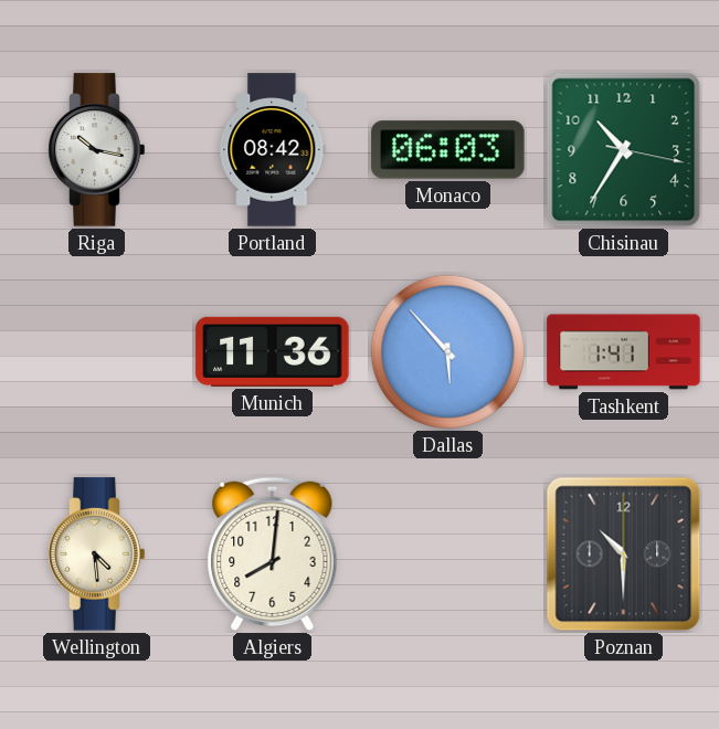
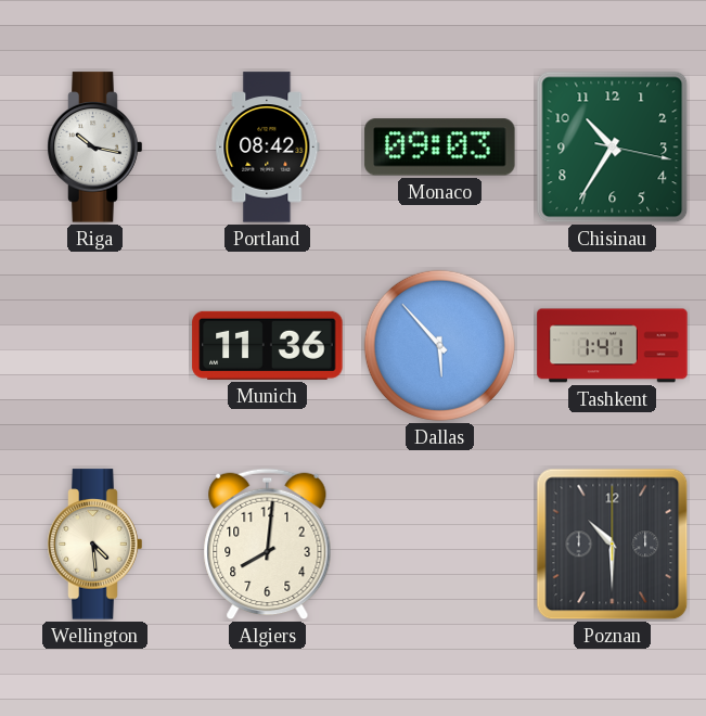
Monaco: 06:03 -> 09:03
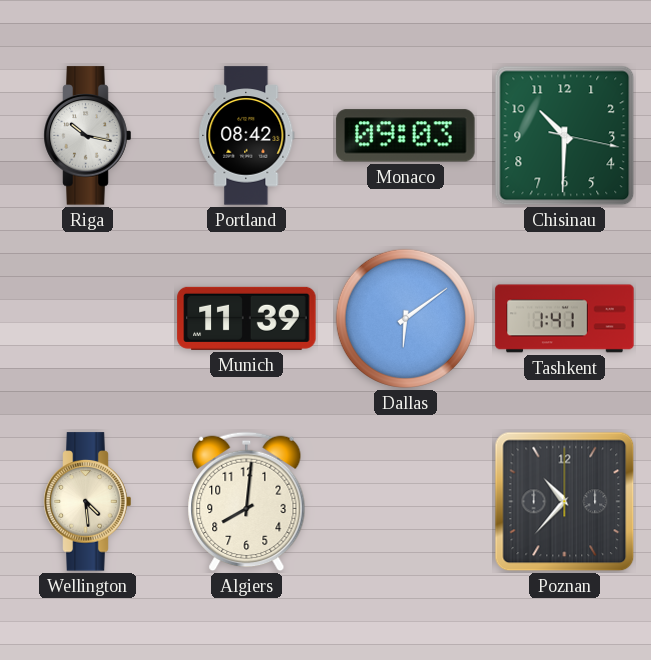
Chisinau: 10:35 -> 10:30
Munich: 11:36 -> 11:39
Dallas: 5:53 -> 6:09
Poznan: 10:30 -> 10:37
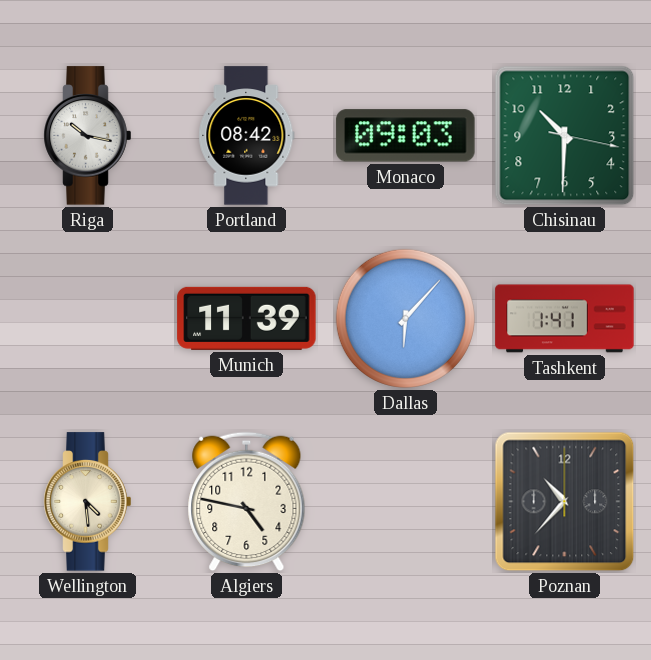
Dallas: 6:09 -> 6:07
Algiers: 8:01 -> 4:47
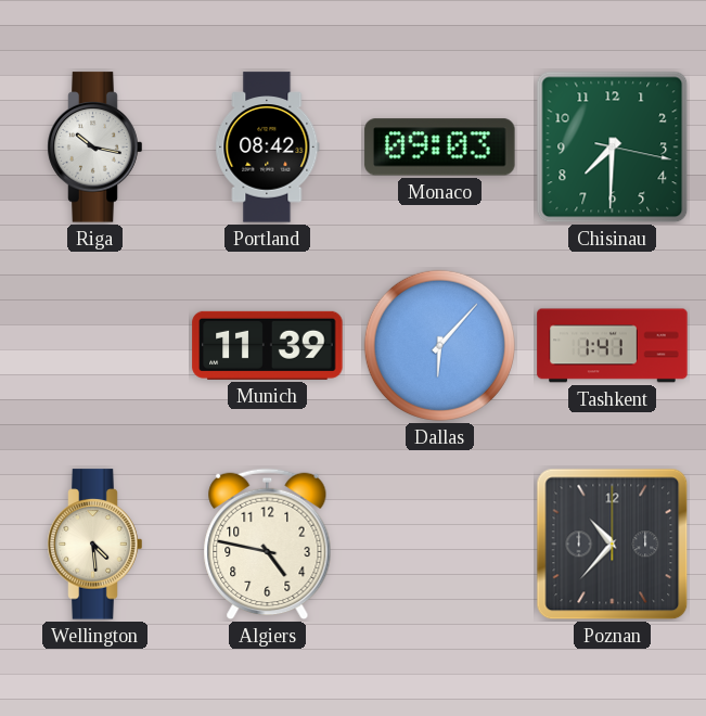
Chisinau: 10:30 -> 7:30
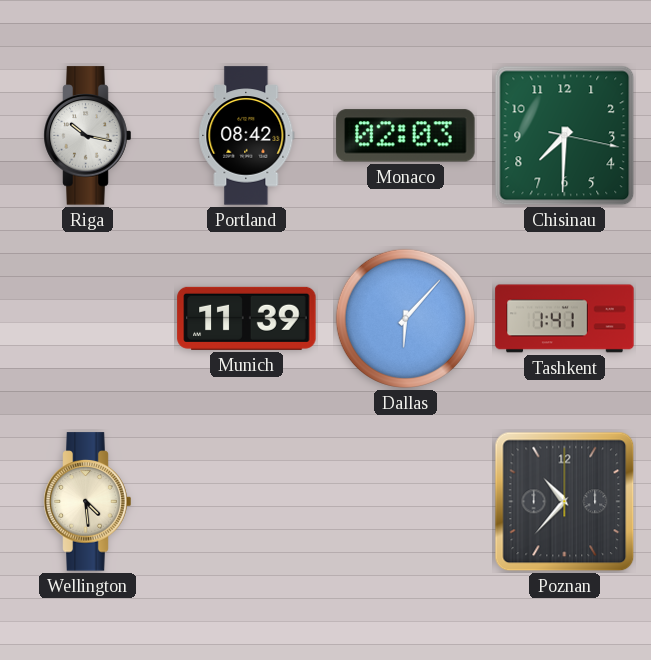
Monaco: 09:03 -> 02:03
Algiers: 4:47 -> none
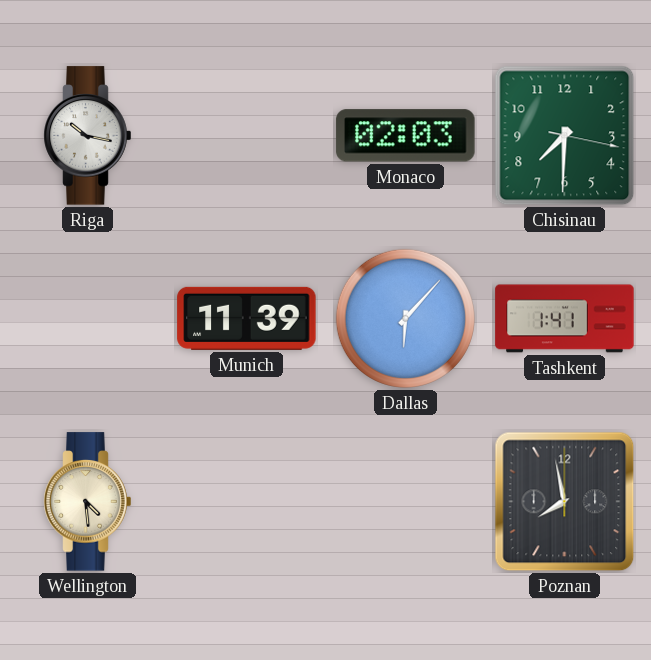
Portland: 08:42 -> none
Poznan: 10:37 -> 7:58
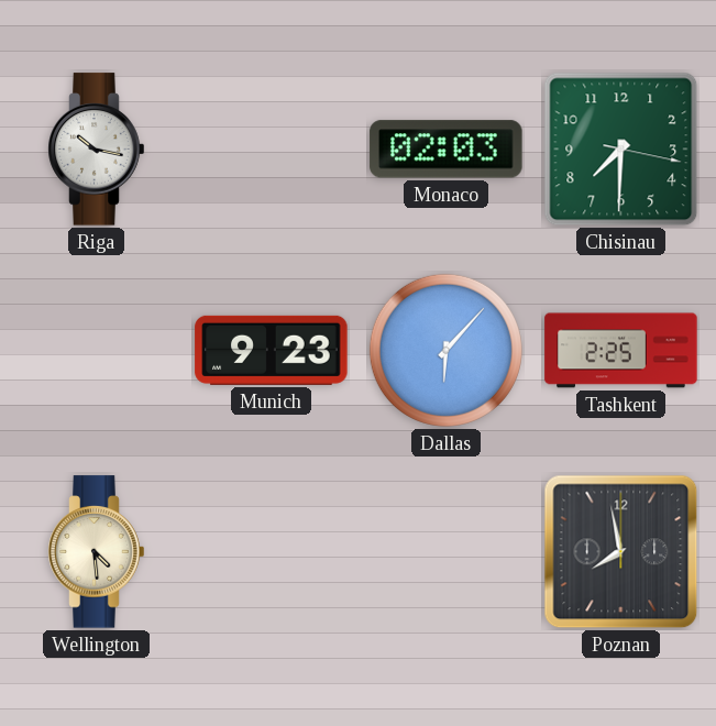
Munich: 11:39 -> 9:23
Tashkent: 1:41 -> 2:25
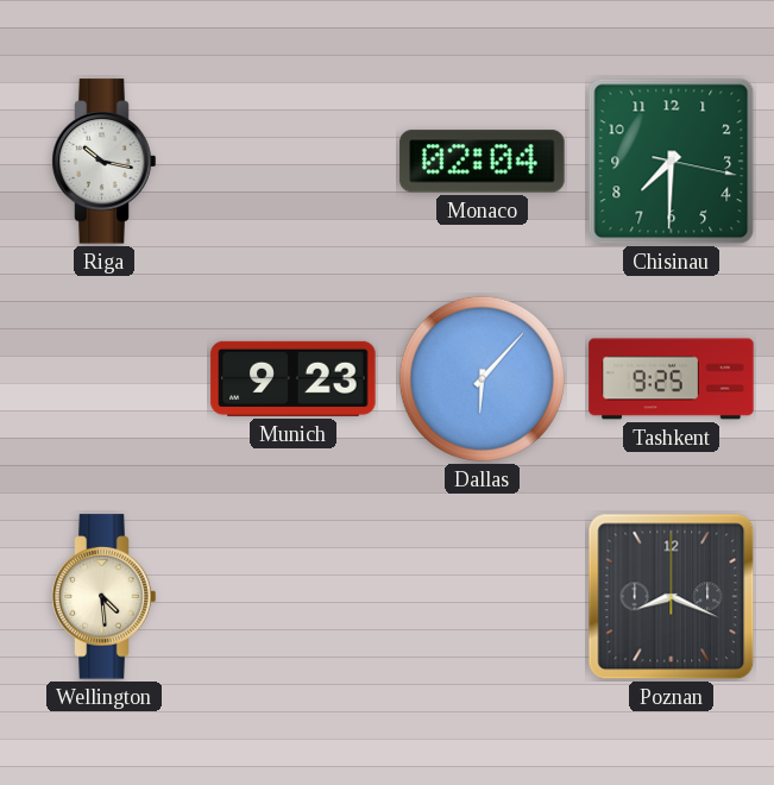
Monaco: 02:03 -> 02:04
Tashkent: 2:25 -> 9:25
Poznan: 7:58 -> 8:19
